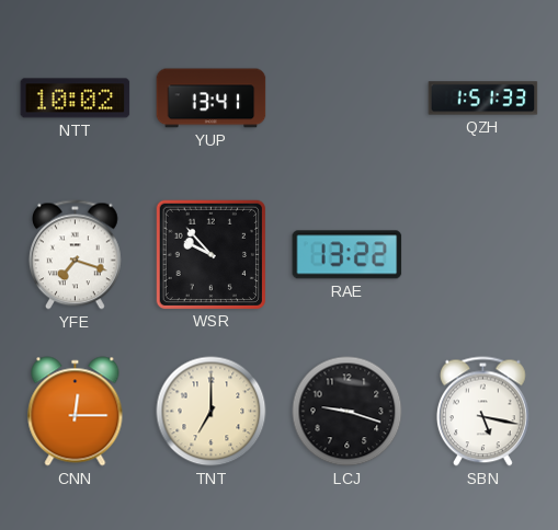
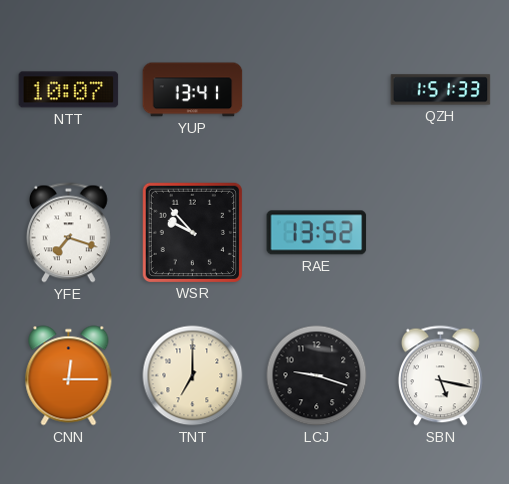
NTT: 10:02 -> 10:07
RAE: 13:22 -> 13:52
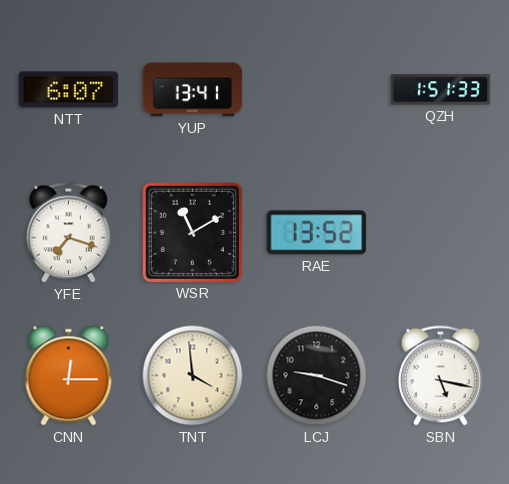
NTT: 10:07 -> 6:07
WSR: 9:53 -> 11:10
TNT: 7:00 -> 3:59
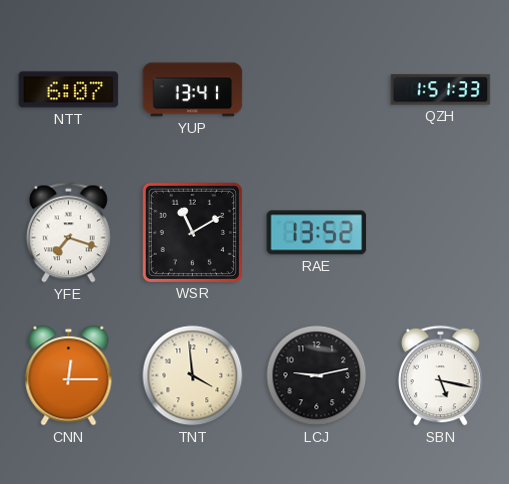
LCJ: 9:18 -> 9:13
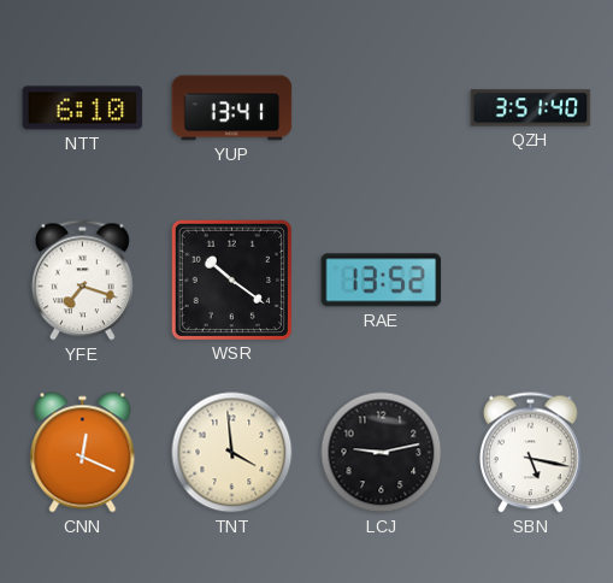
NTT: 6:07 -> 6:10
QZH: 1:51 -> 3:51
WSR: 11:10 -> 10:21
CNN: 12:15 -> 12:19
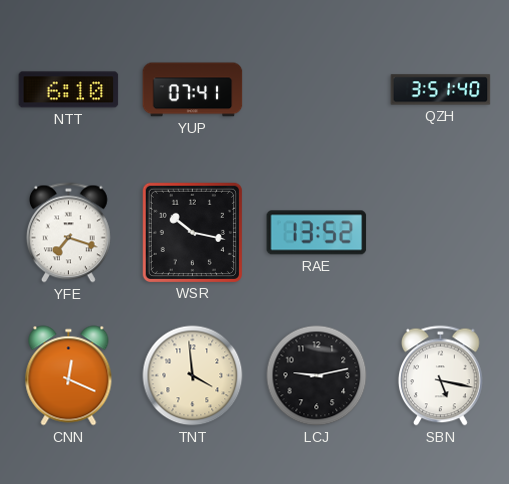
YUP: 13:41 -> 07:41
WSR: 10:21 -> 10:17
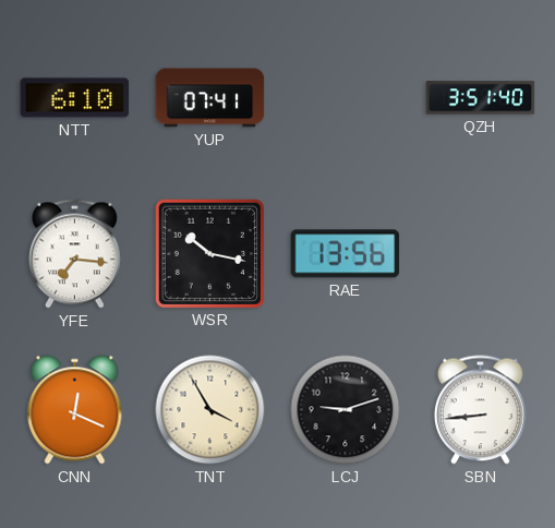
YFE: 7:18 -> 7:16
RAE: 13:52 -> 13:56
TNT: 3:59 -> 3:55
LCJ: 9:13 -> 9:12
SBN: 5:17 -> 8:44
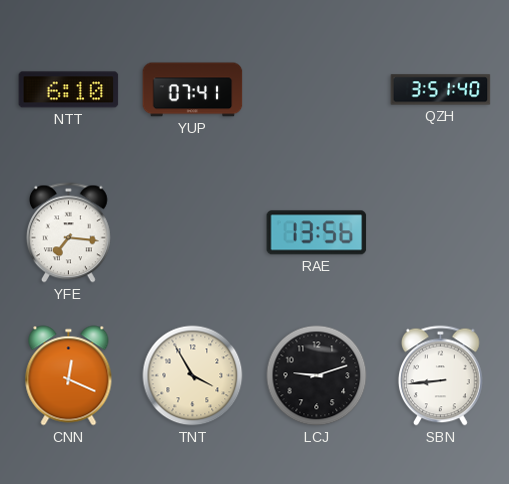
WSR: 10:17 -> none
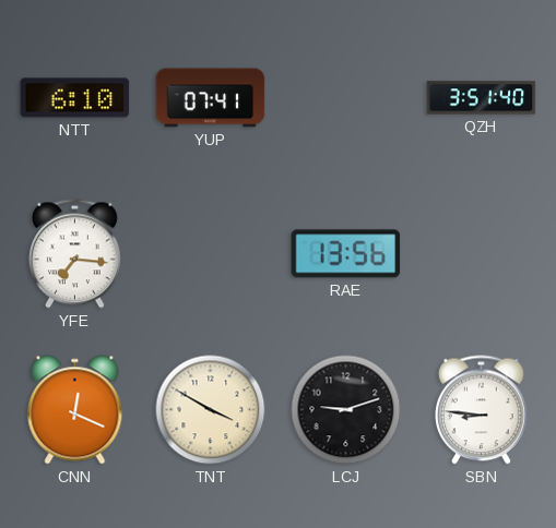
TNT: 3:55 -> 3:50
SBN: 8:44 -> 8:46
